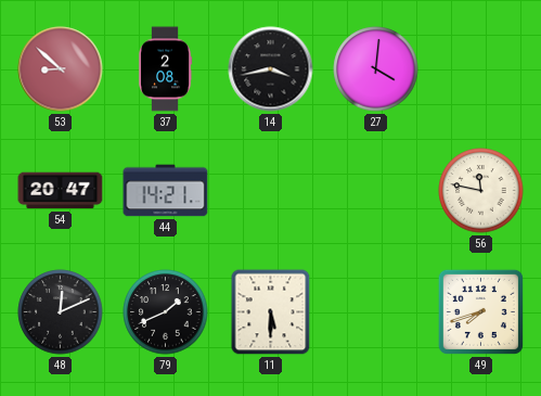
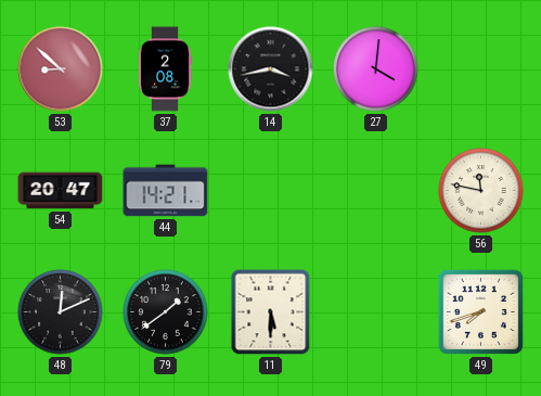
79: 1:41 -> 1:39
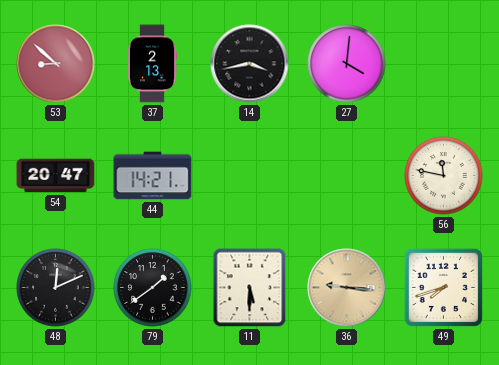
37: 2:08 -> 2:13
36: none -> 9:16
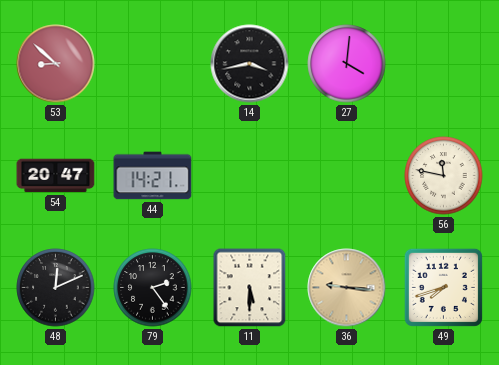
37: 2:13 -> none
79: 1:39 -> 2:24
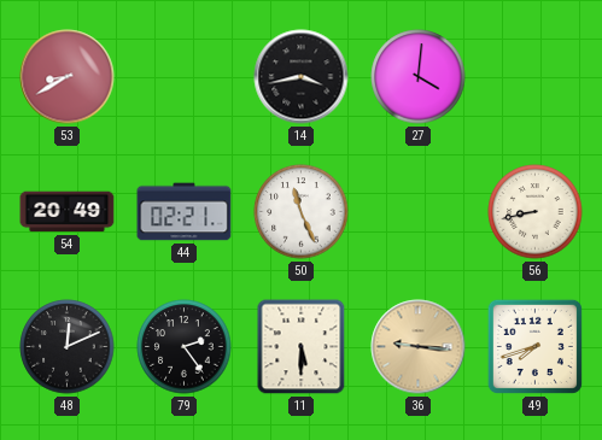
53: 8:52 -> 8:40
54: 20:47 -> 20:49
44: 14:21 -> 02:21
50: none -> 11:26
56: 11:47 -> 8:43
